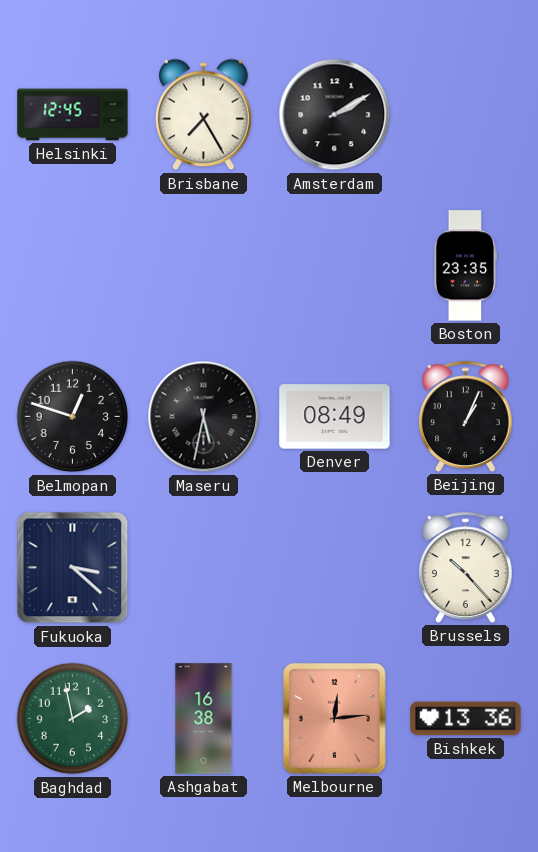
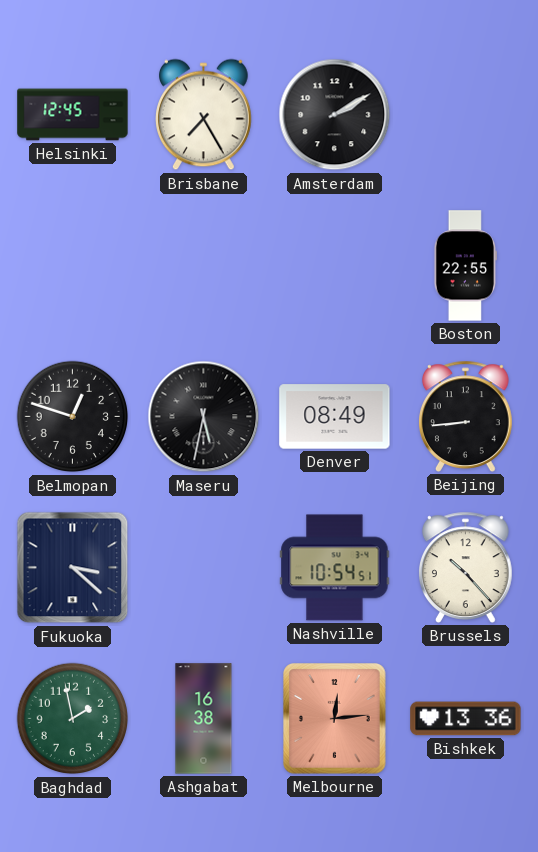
Boston: 23:35 -> 22:55
Beijing: 1:04 -> 8:44
Nashville: none -> 10:54
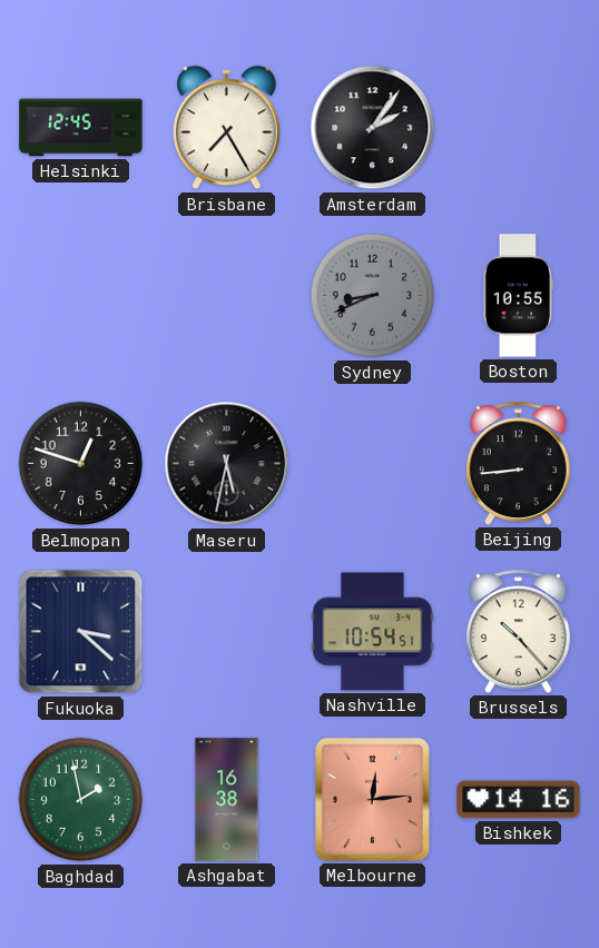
Amsterdam: 2:10 -> 2:06
Sydney: none -> 8:41
Boston: 22:55 -> 10:55
Denver: 08:49 -> none
Bishkek: 13:36 -> 14:16
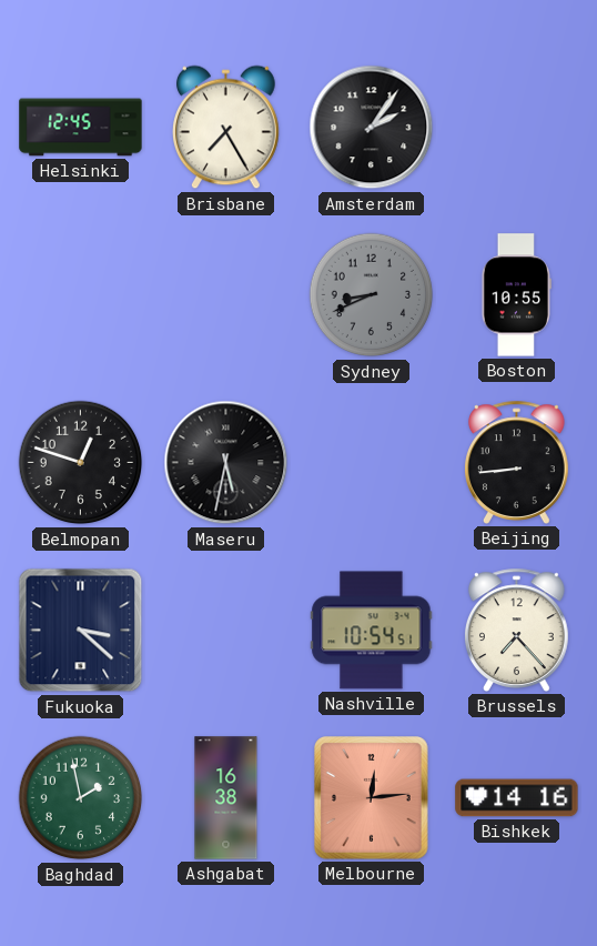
Brussels: 10:23 -> 7:23
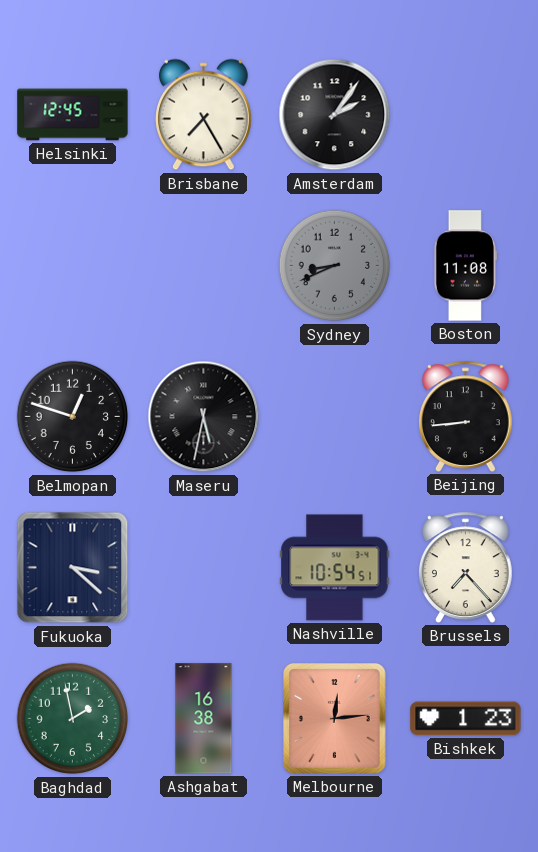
Boston: 10:55 -> 11:08
Bishkek: 14:16 -> 1:23
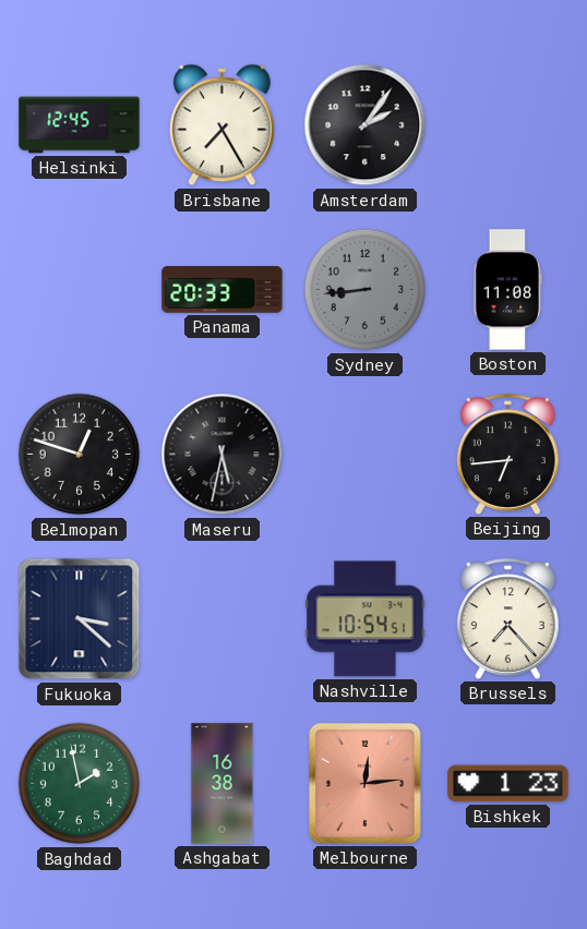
Panama: none -> 20:33
Sydney: 8:41 -> 8:44
Beijing: 8:44 -> 6:44
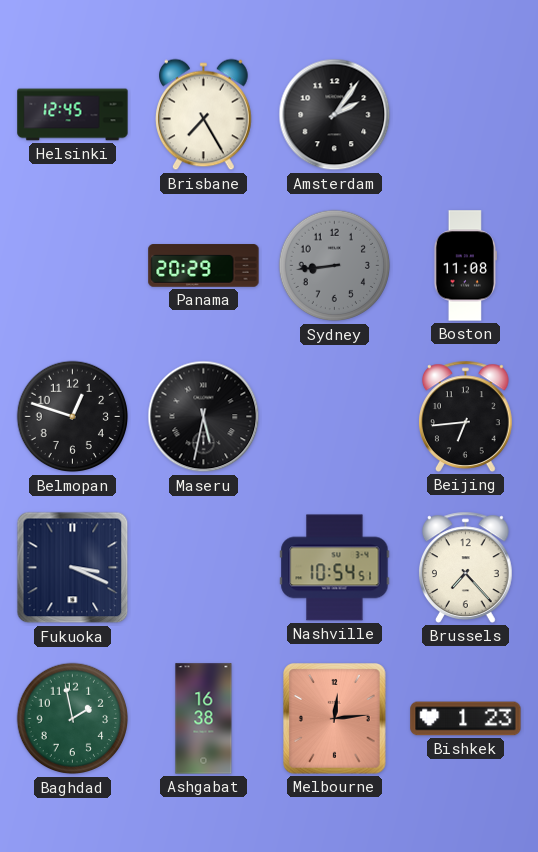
Panama: 20:33 -> 20:29
Fukuoka: 3:22 -> 3:19
